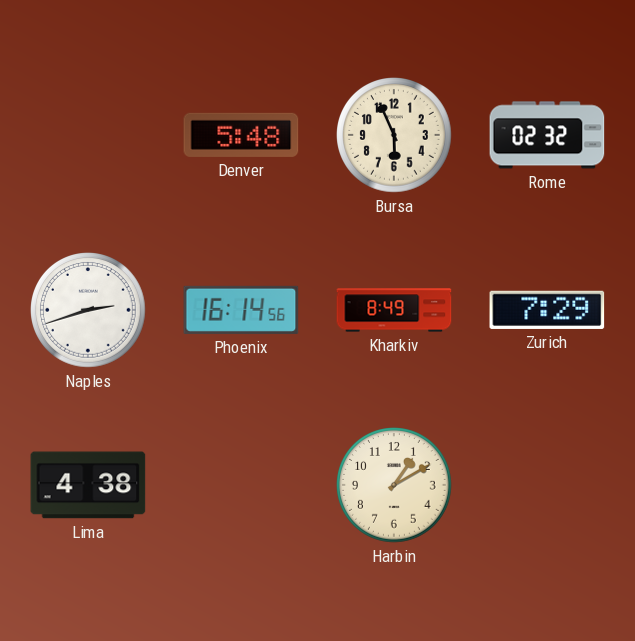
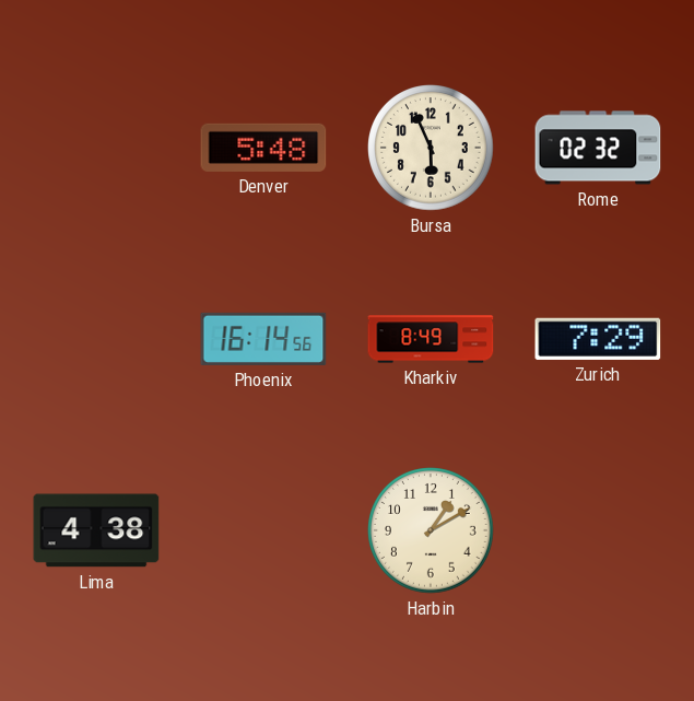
Naples: 2:42 -> none
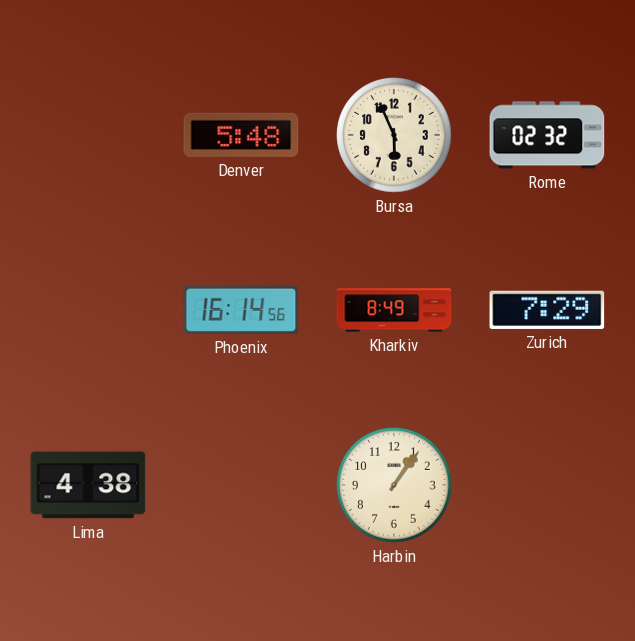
Harbin: 1:10 -> 1:06
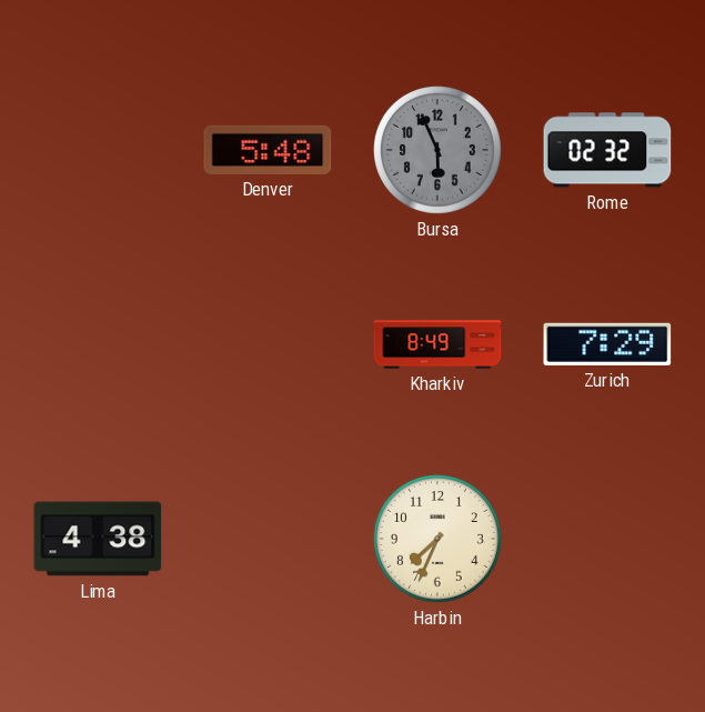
Bursa dial: cream -> grey
Phoenix: 16:14 -> none
Harbin: 1:06 -> 7:34
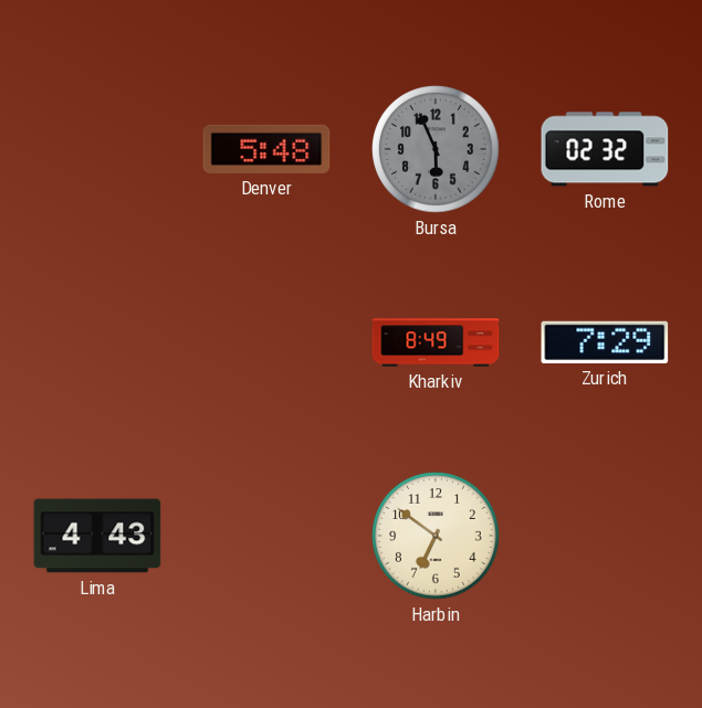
Lima: 4:38 -> 4:43
Harbin: 7:34 -> 6:51
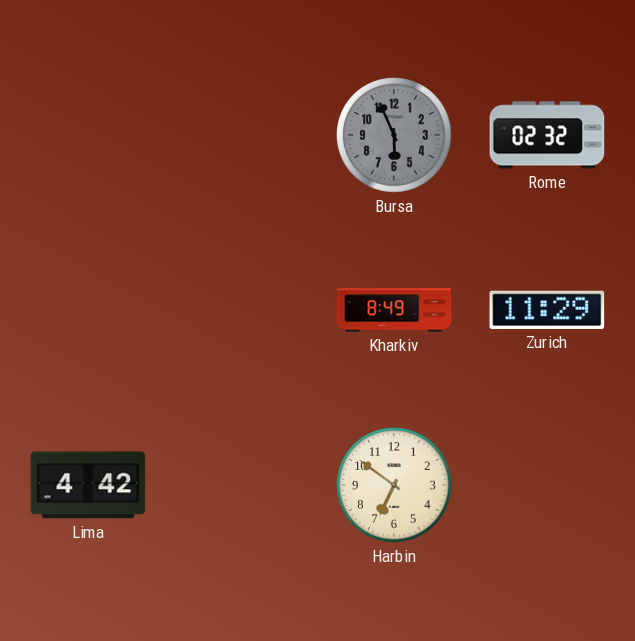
Denver: 5:48 -> none
Zurich: 7:29 -> 11:29
Lima: 4:43 -> 4:42
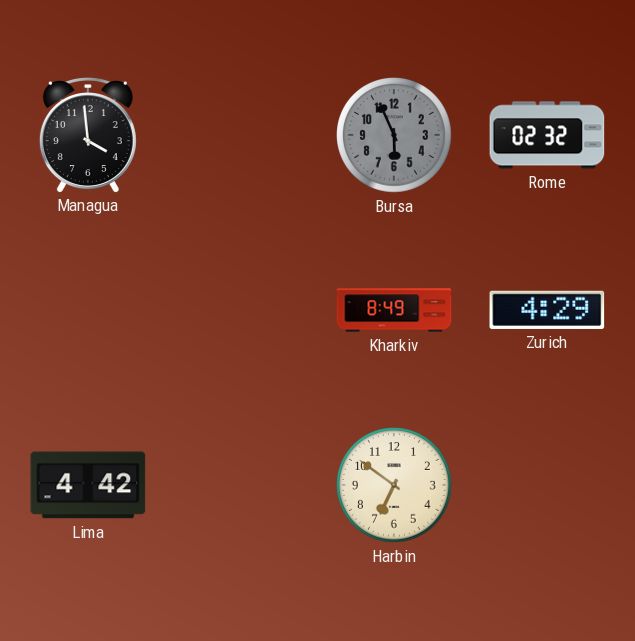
Managua: none -> 3:59
Zurich: 11:29 -> 4:29
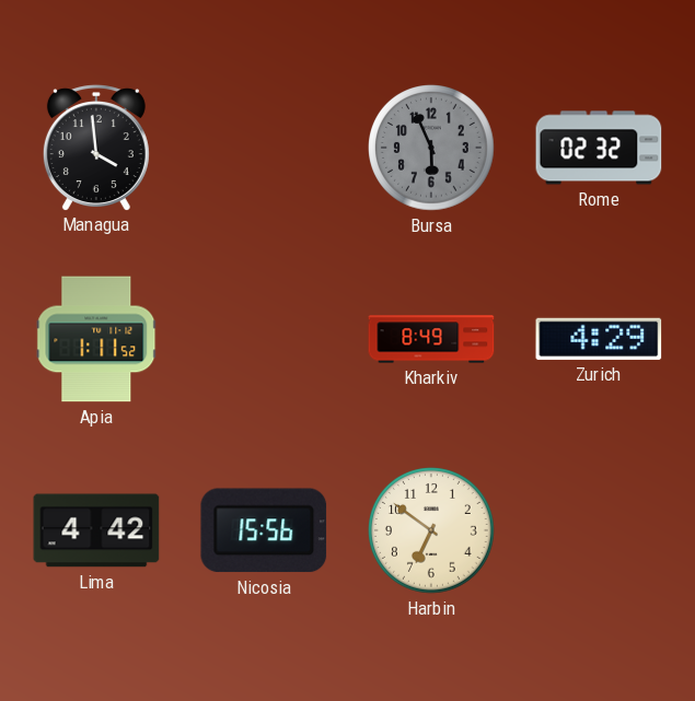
Apia: none -> 1:11
Nicosia: none -> 15:56
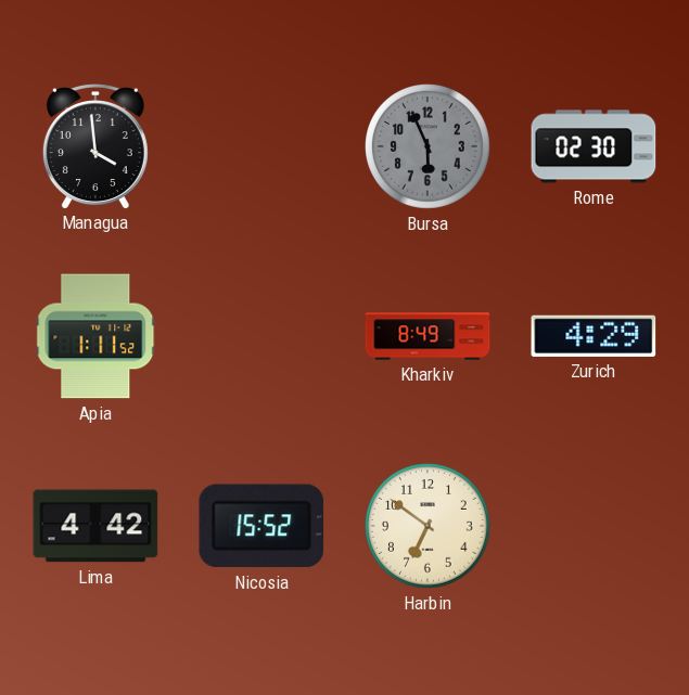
Rome: 02:32 -> 02:30
Nicosia: 15:56 -> 15:52
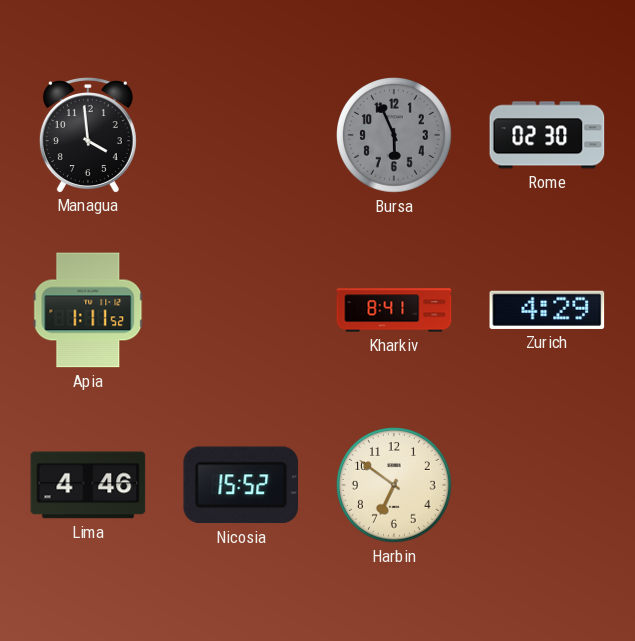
Kharkiv: 8:49 -> 8:41
Lima: 4:42 -> 4:46
